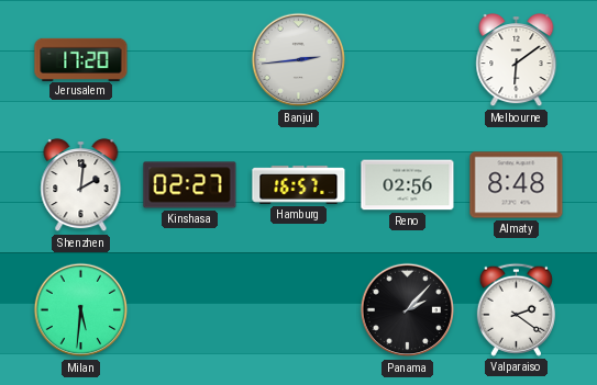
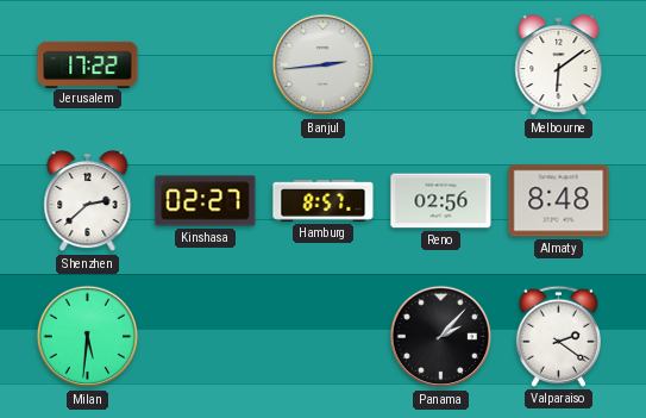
Jerusalem: 17:20 -> 17:22
Shenzhen: 2:01 -> 2:38
Hamburg: 16:57 -> 8:57
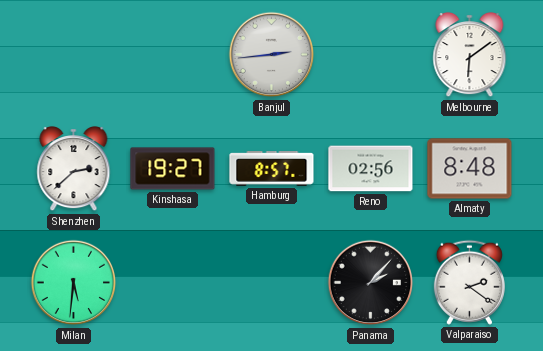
Jerusalem: 17:22 -> none
Kinshasa: 02:27 -> 19:27
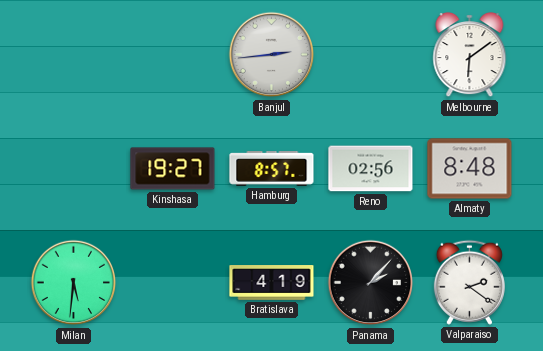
Shenzhen: 2:38 -> none
Bratislava: none -> 4:19
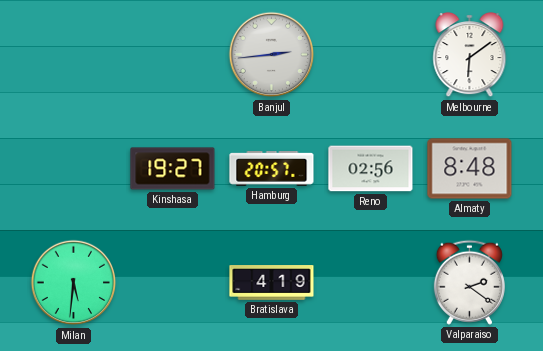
Hamburg: 8:57 -> 20:57
Panama: 2:07 -> none
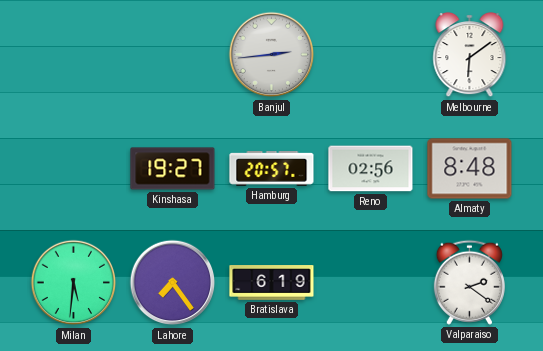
Lahore: none -> 7:24
Bratislava: 4:19 -> 6:19
